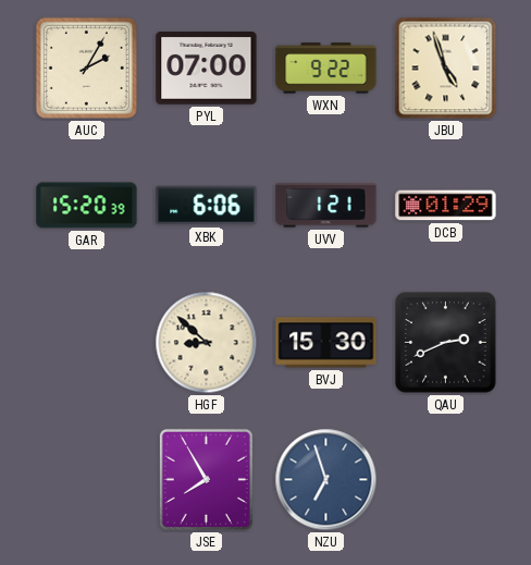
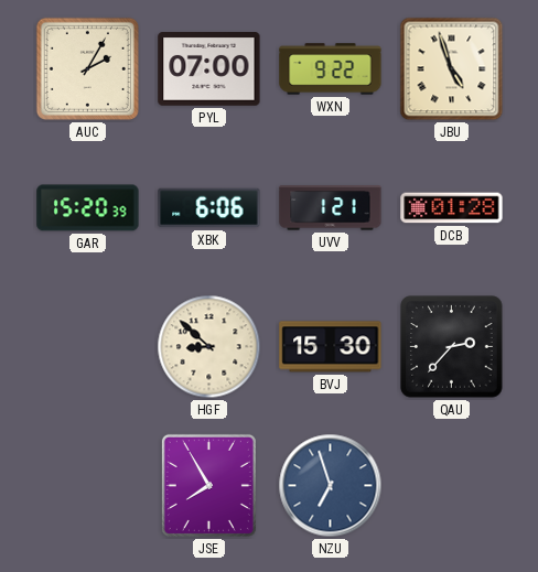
DCB: 01:29 -> 01:28
QAU: 2:41 -> 2:37
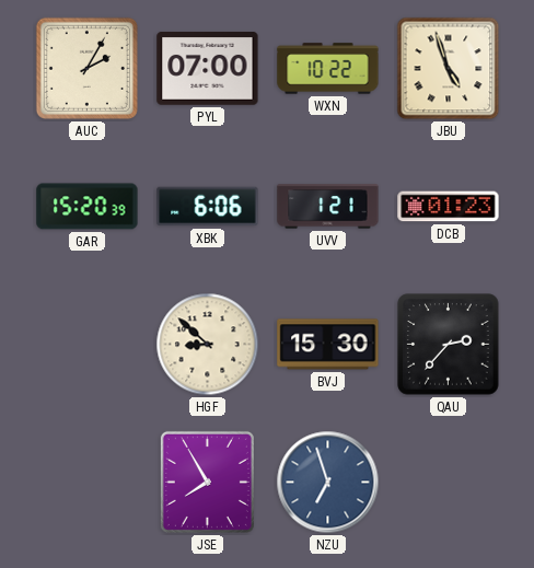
WXN: 9:22 -> 10:22
DCB: 01:28 -> 01:23
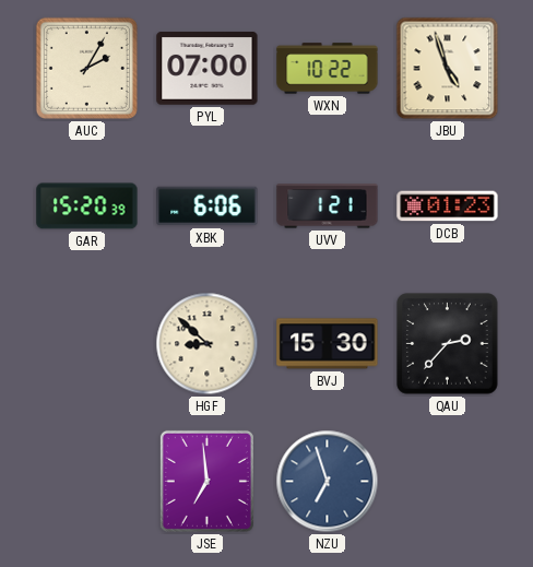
JSE: 7:55 -> 6:59
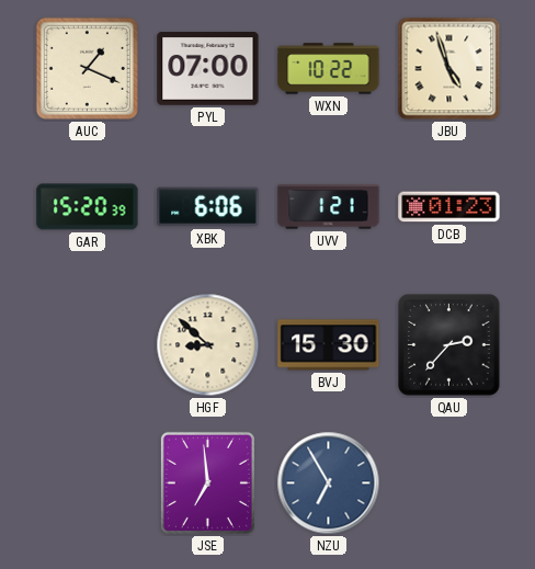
AUC: 2:05 -> 1:19
NZU: 6:57 -> 6:55
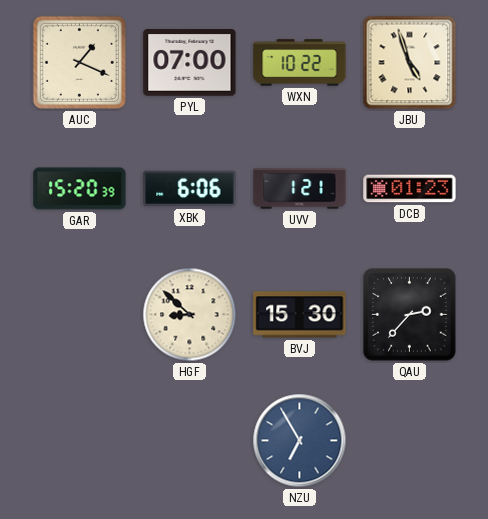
JSE: 6:59 -> none
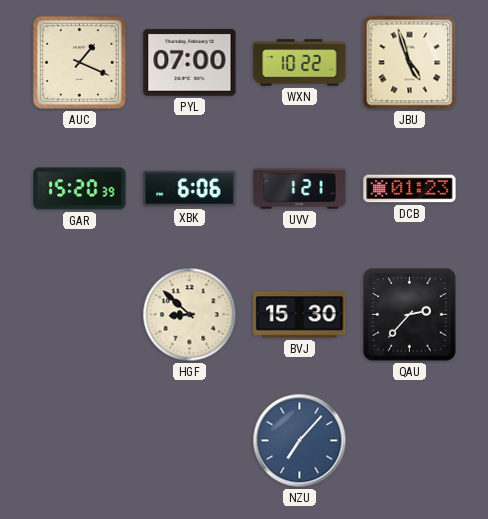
NZU: 6:55 -> 7:07
